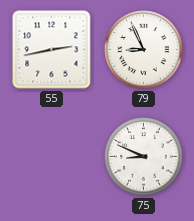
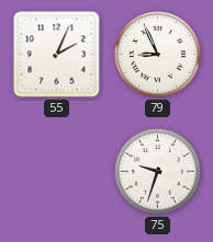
55: 2:43 -> 2:04
75: 8:49 -> 9:33
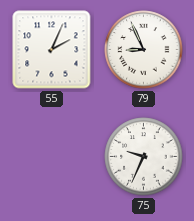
75: 9:33 -> 9:34
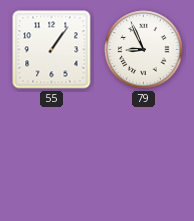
55: 2:04 -> 1:06
75: 9:34 -> none
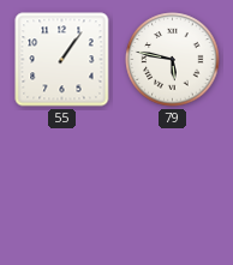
79: 8:56 -> 5:47
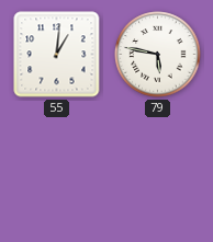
55: 1:06 -> 1:01
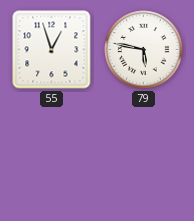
55: 1:01 -> 12:57
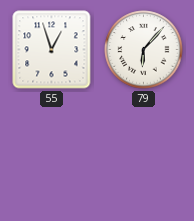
79: 5:47 -> 6:07
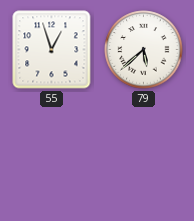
79: 6:07 -> 5:38
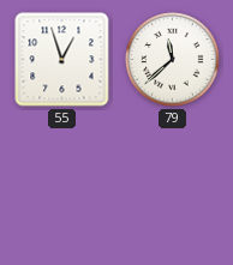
79: 5:38 -> 11:38
